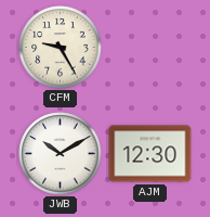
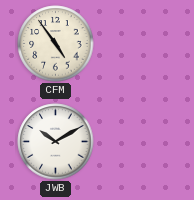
CFM: 9:25 -> 4:54
AJM: 12:30 -> none
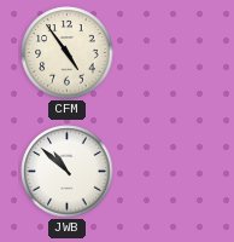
JWB: 10:10 -> 10:52
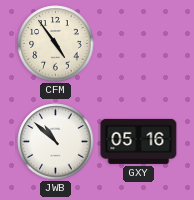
GXY: none -> 05:16
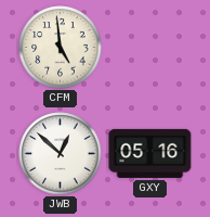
CFM: 4:54 -> 4:59
JWB: 10:52 -> 12:52
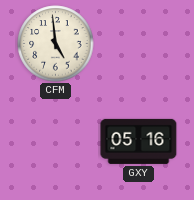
JWB: 12:52 -> none
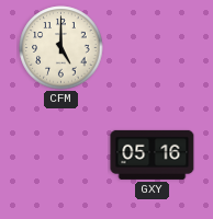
CFM: 4:59 -> 5:00
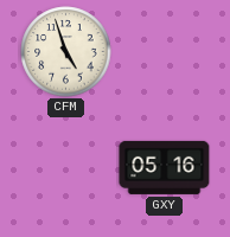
CFM: 5:00 -> 4:57
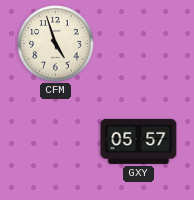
GXY: 05:16 -> 05:57
